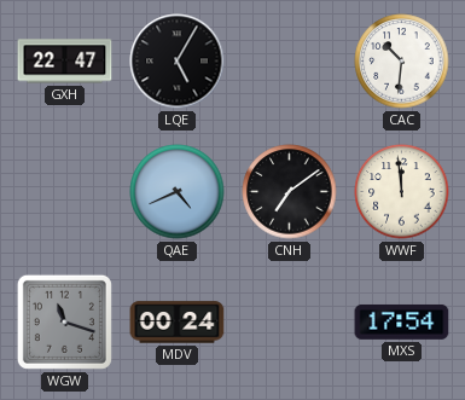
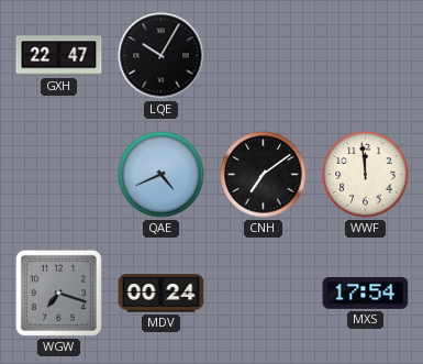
LQE: 5:05 -> 10:05
CAC: 10:31 -> none
WGW: 11:18 -> 7:18
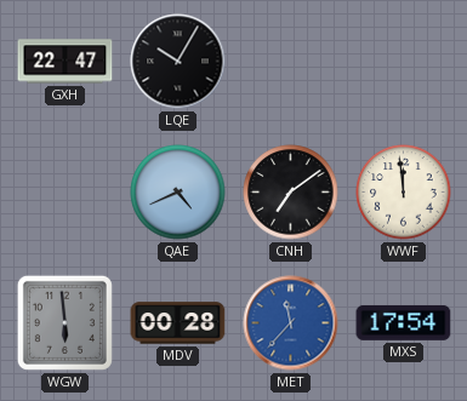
WGW: 7:18 -> 5:59
MDV: 00:24 -> 00:28
MET: none -> 11:37
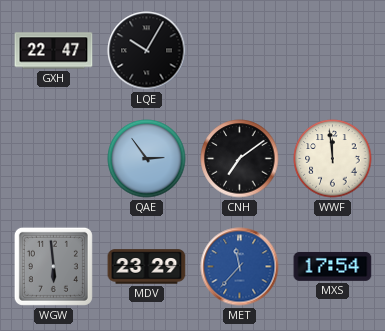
QAE: 4:41 -> 2:54
MDV: 00:28 -> 23:29
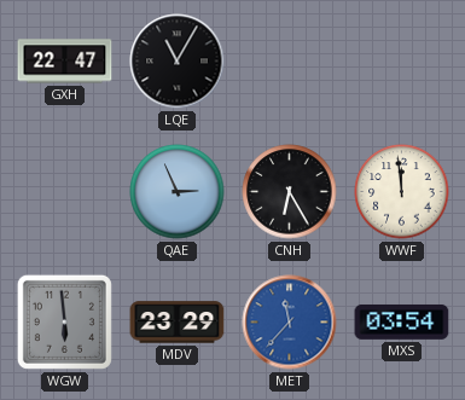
LQE: 10:05 -> 11:05
QAE: 2:54 -> 2:56
CNH: 7:09 -> 6:25
MXS: 17:54 -> 03:54
